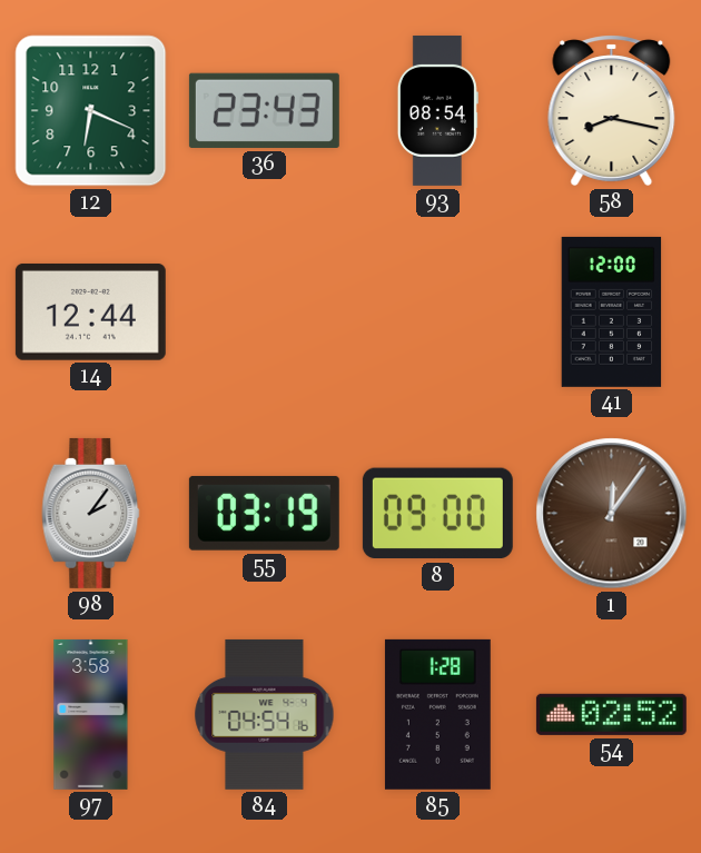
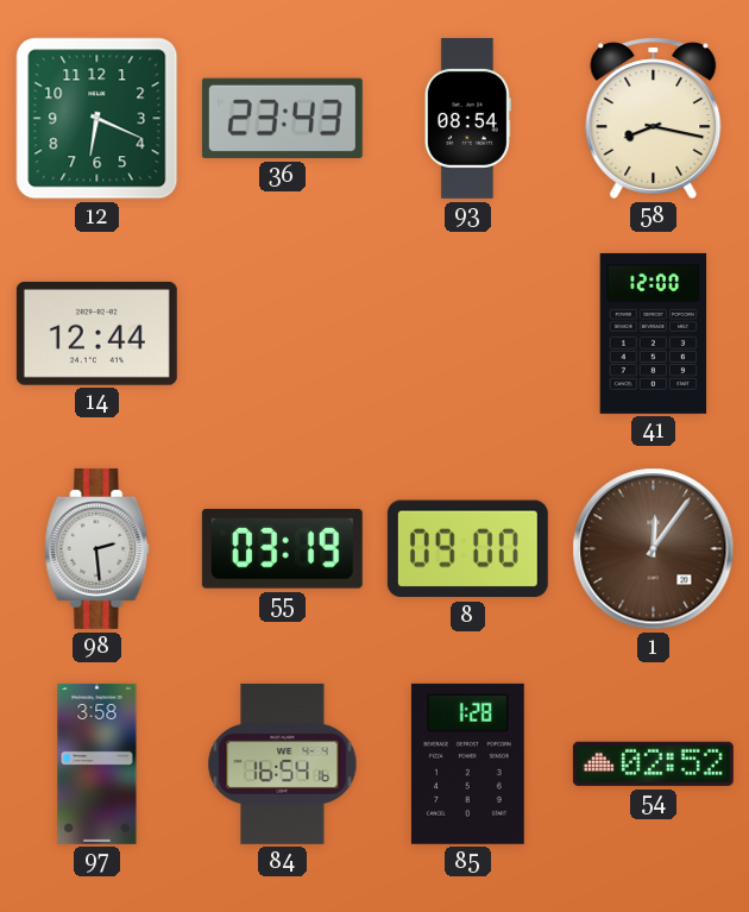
98: 2:06 -> 2:29
84: 04:54 -> 16:54
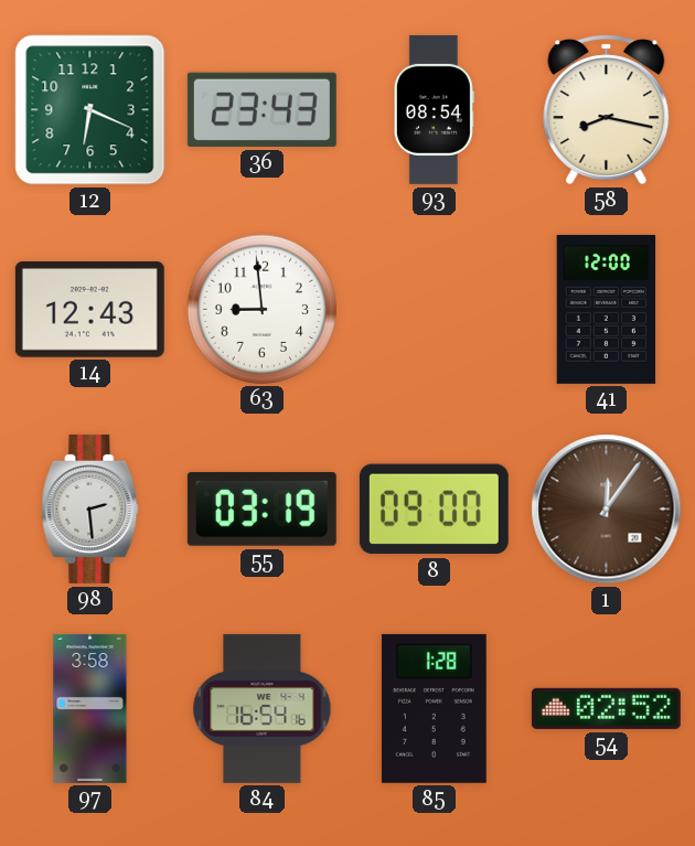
14: 12:44 -> 12:43
63: none -> 8:59
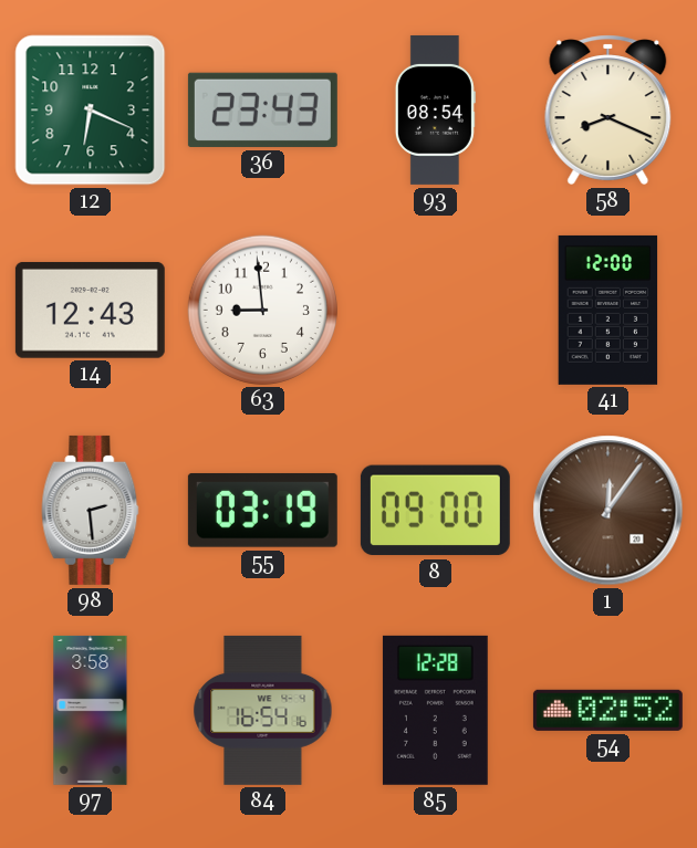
58: 8:17 -> 8:19
85: 1:28 -> 12:28
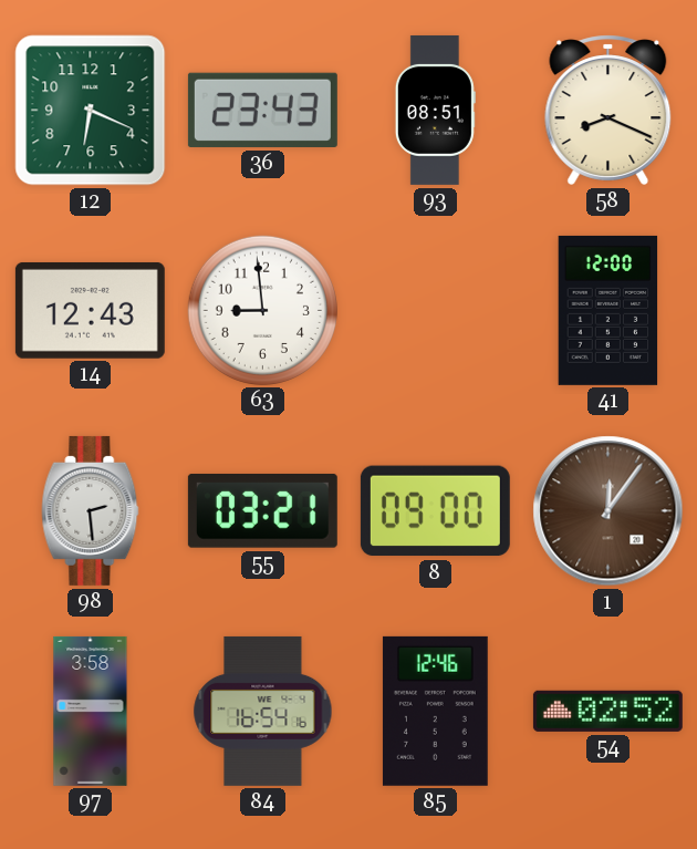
93: 08:54 -> 08:51
55: 03:19 -> 03:21
85: 12:28 -> 12:46
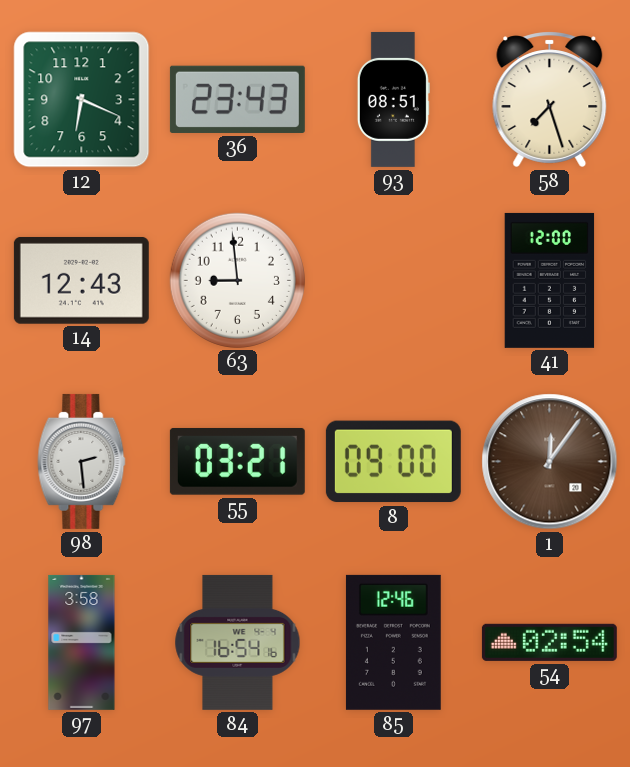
58: 8:19 -> 7:27
54: 02:52 -> 02:54
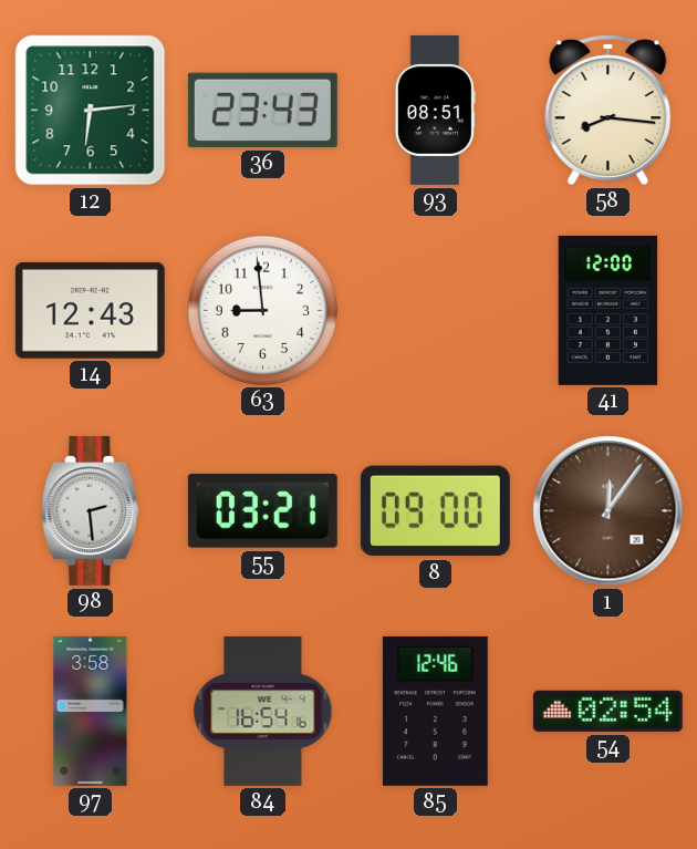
12: 6:19 -> 6:14
58: 7:27 -> 8:16
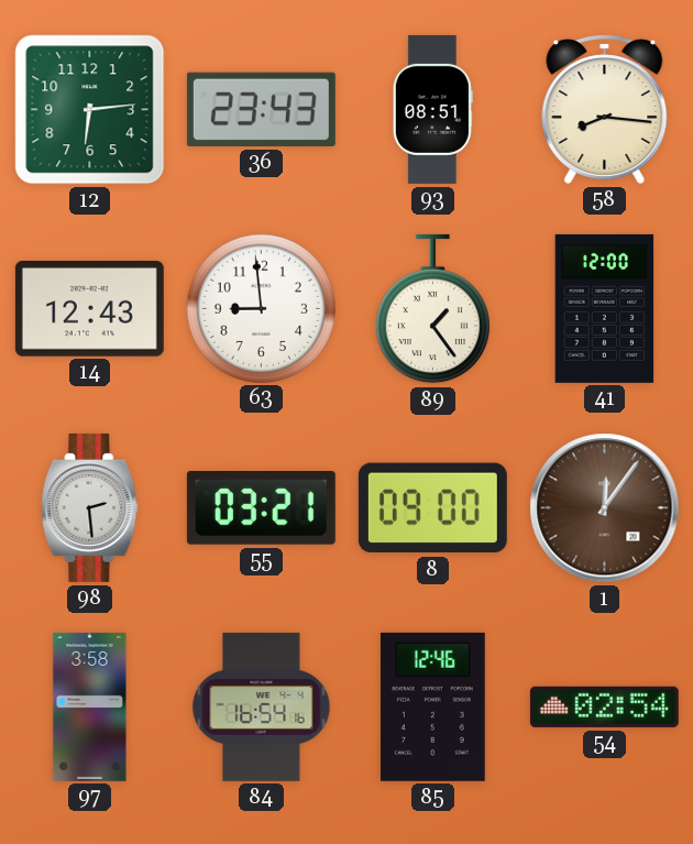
89: none -> 1:24
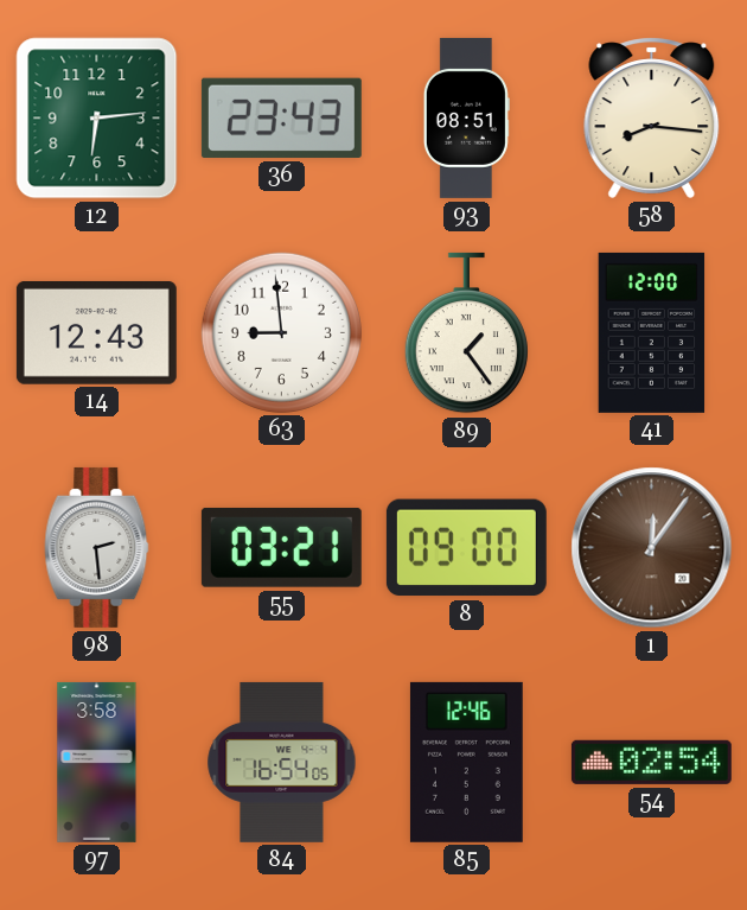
84: 16:54:16 -> 16:54:05
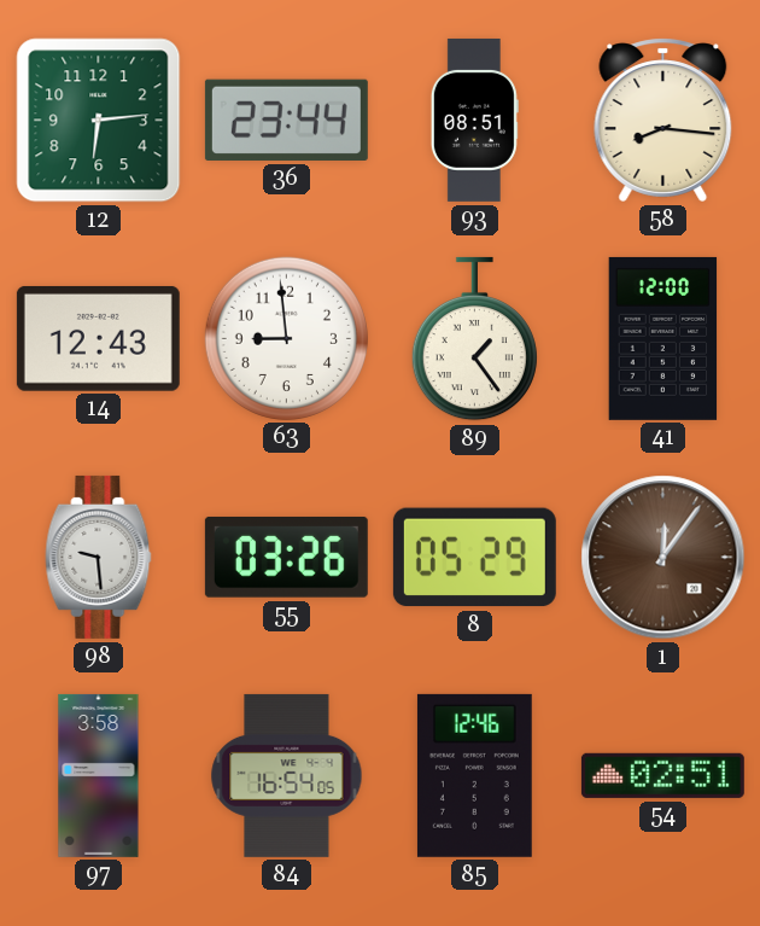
36: 23:43 -> 23:44
98: 2:29 -> 9:29
55: 03:21 -> 03:26
8: 09:00 -> 05:29
54: 02:54 -> 02:51
